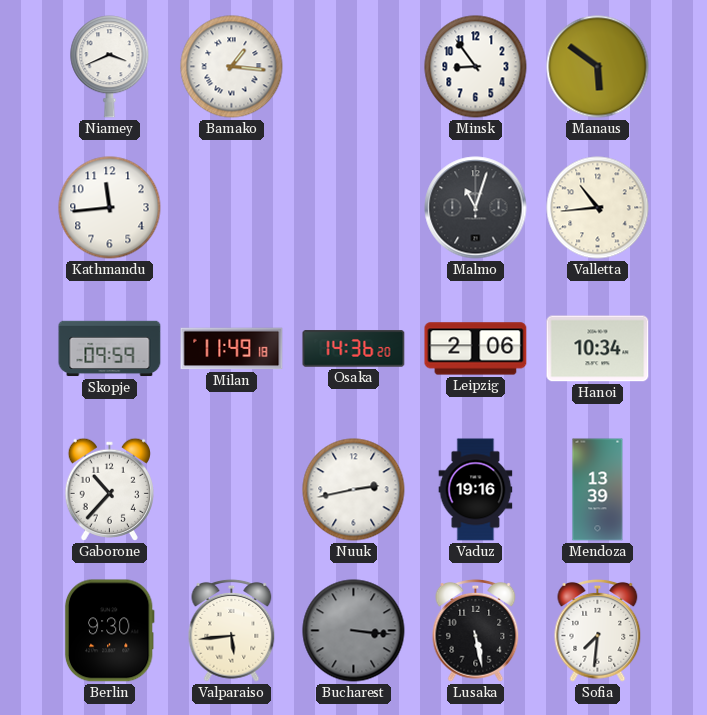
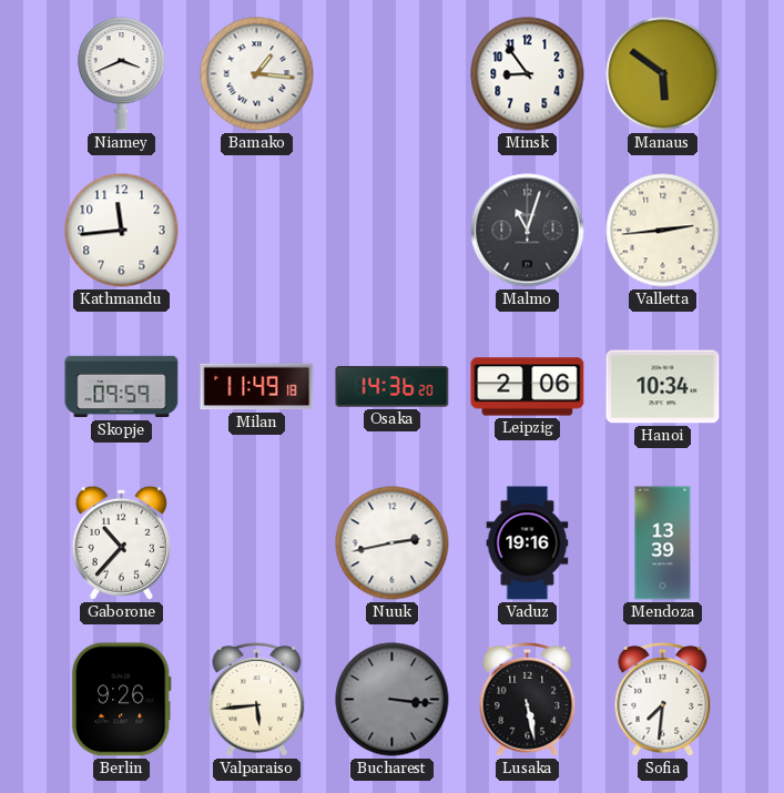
Valletta: 10:44 -> 2:44
Berlin: 9:30 -> 9:26
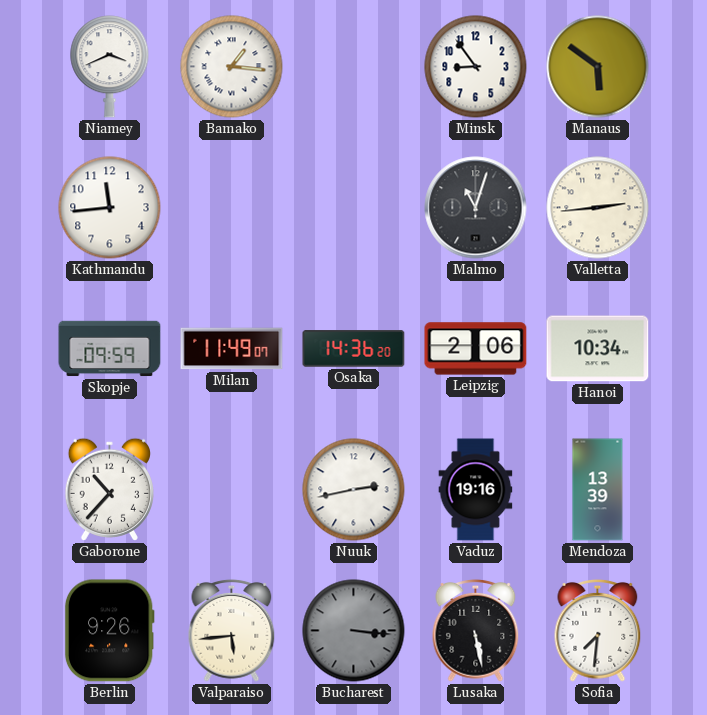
Milan: 11:49:18 -> 11:49:07
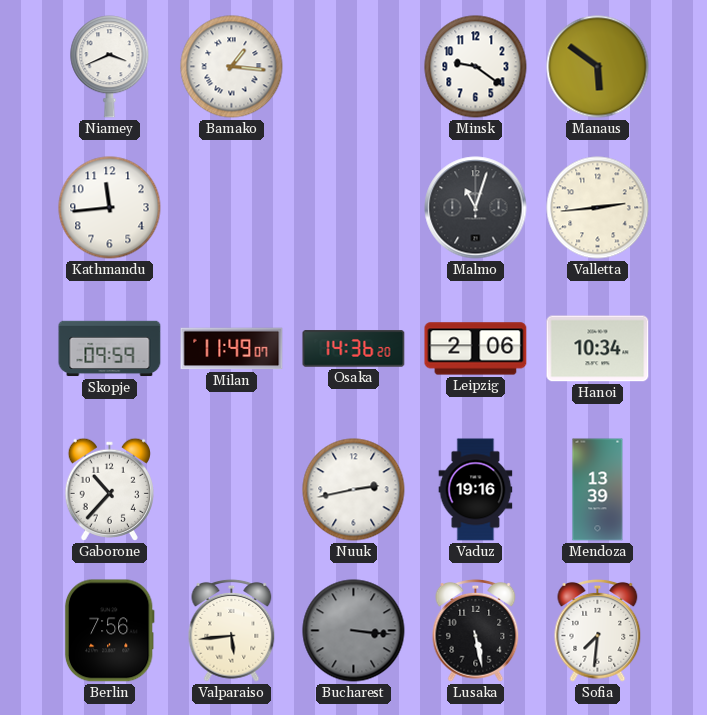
Minsk: 8:54 -> 9:21
Berlin: 9:26 -> 7:56
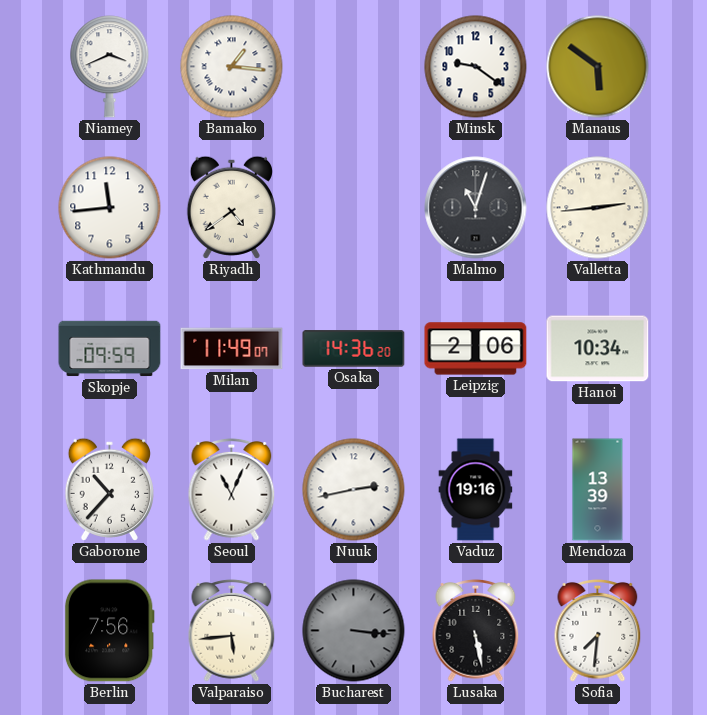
Riyadh: none -> 4:39
Seoul: none -> 11:04
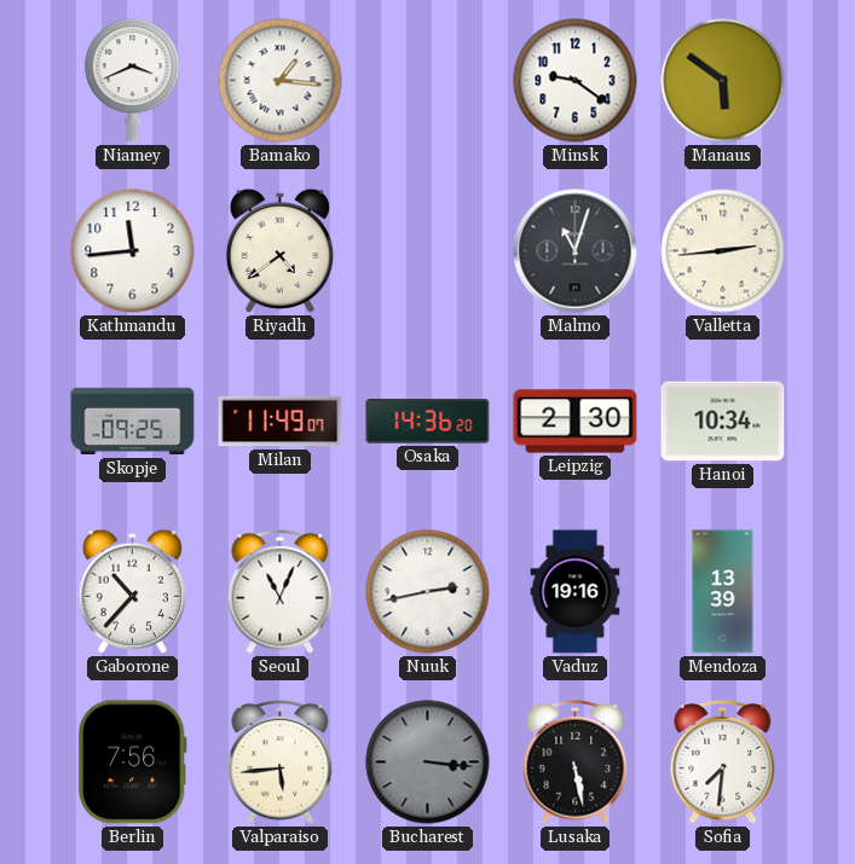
Skopje: 09:59 -> 09:25
Leipzig: 2:06 -> 2:30
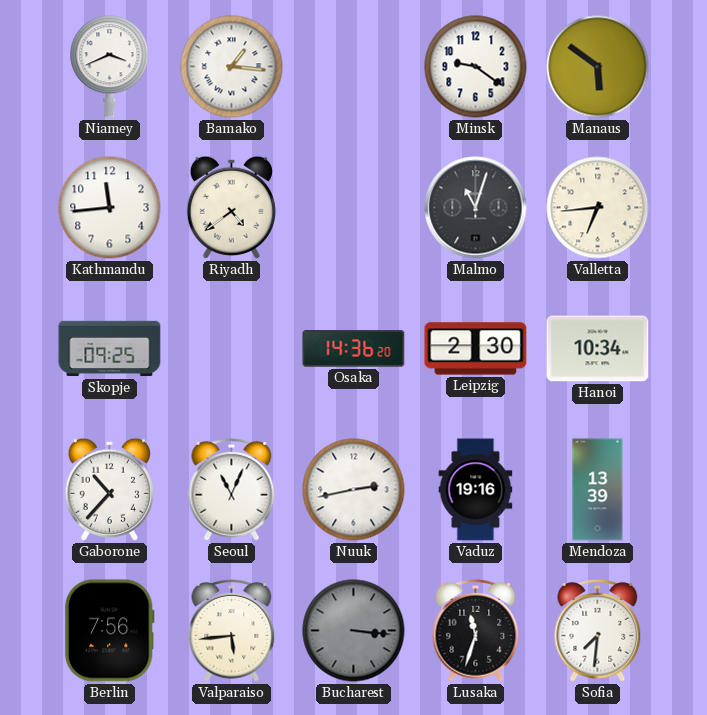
Valletta: 2:44 -> 6:44
Milan: 11:49 -> none
Lusaka: 5:28 -> 11:33
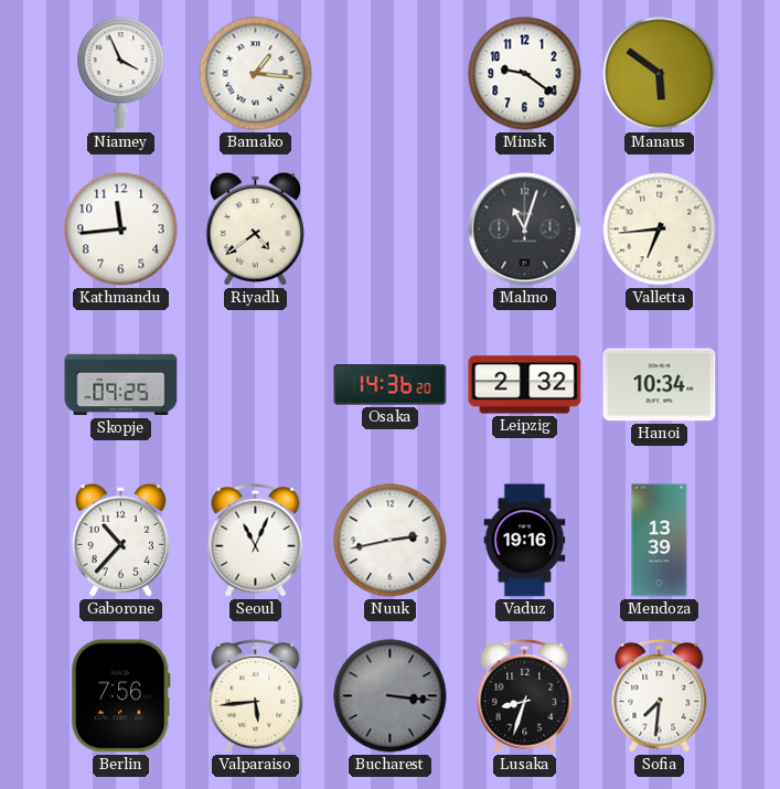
Niamey: 3:41 -> 3:56
Leipzig: 2:30 -> 2:32
Lusaka: 11:33 -> 8:33
